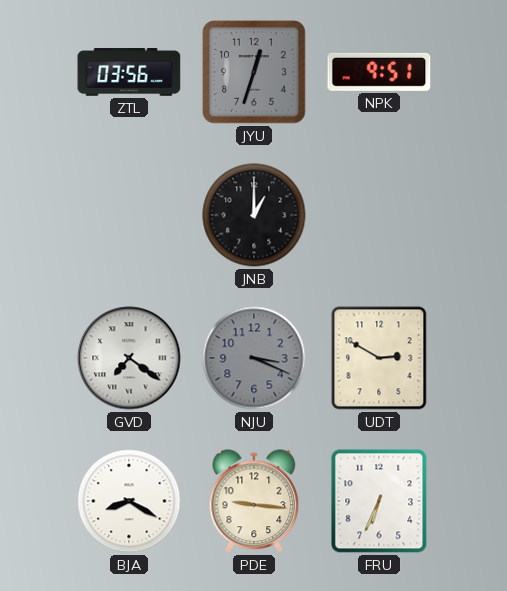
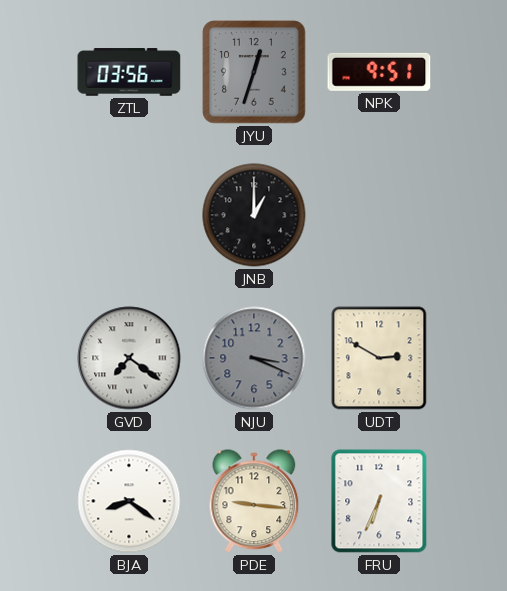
BJA: 8:20 -> 8:21
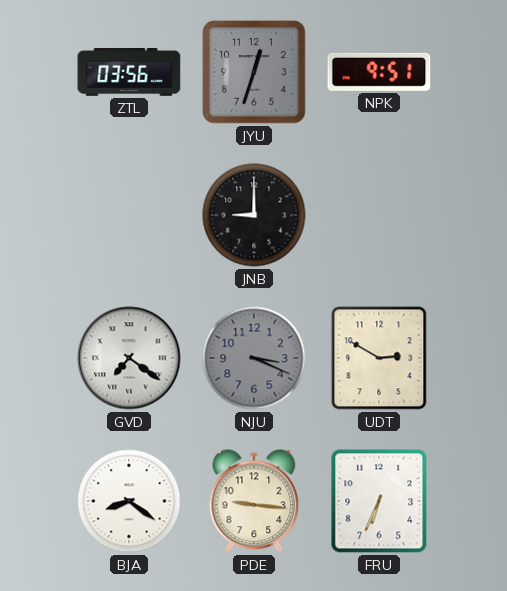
JNB: 1:00 -> 9:00
